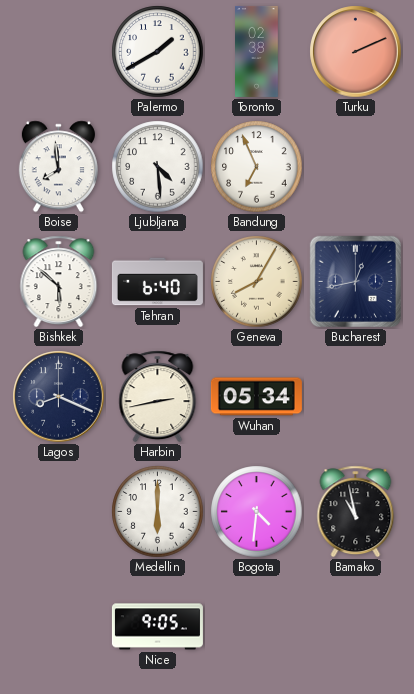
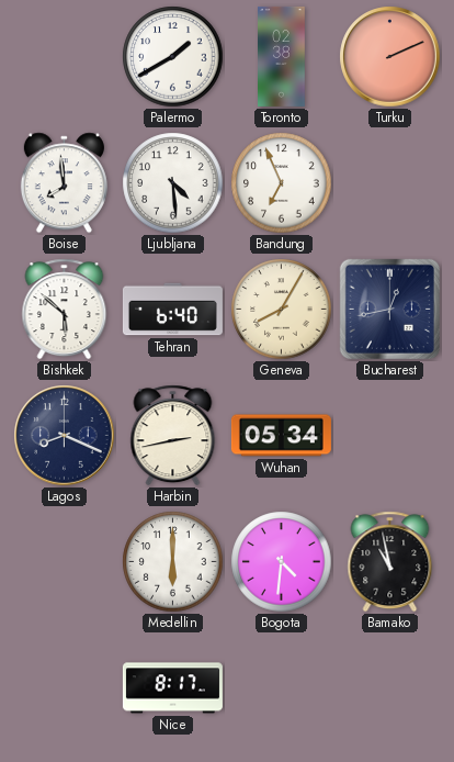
Nice: 9:05 -> 8:17
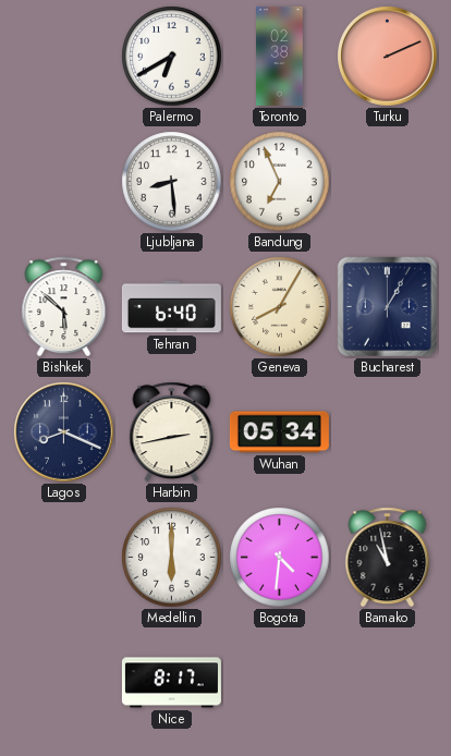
Palermo: 1:40 -> 6:40
Boise: 7:59 -> none
Ljubljana: 4:29 -> 8:29
Bucharest: 12:43 -> 1:05
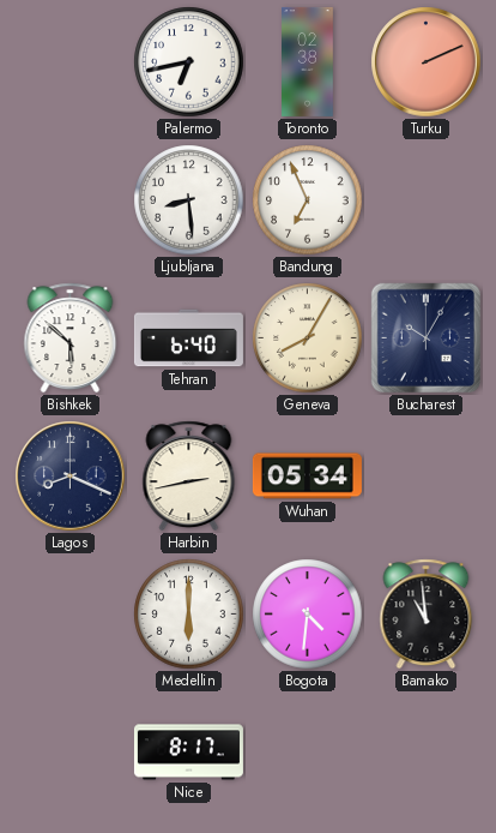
Palermo: 6:40 -> 6:43
Bucharest: 1:05 -> 10:05
Bamako: 10:58 -> 10:59
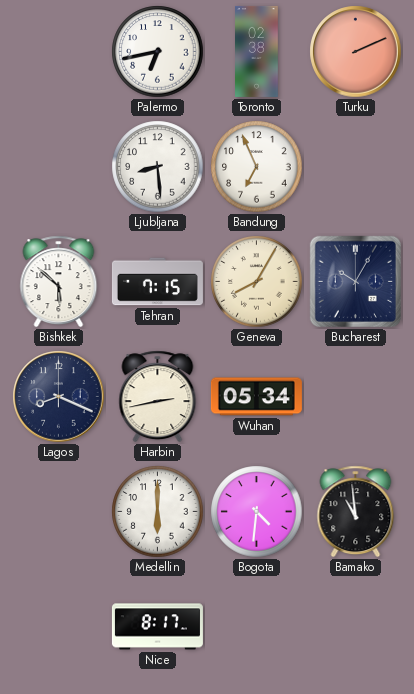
Tehran: 6:40 -> 7:15
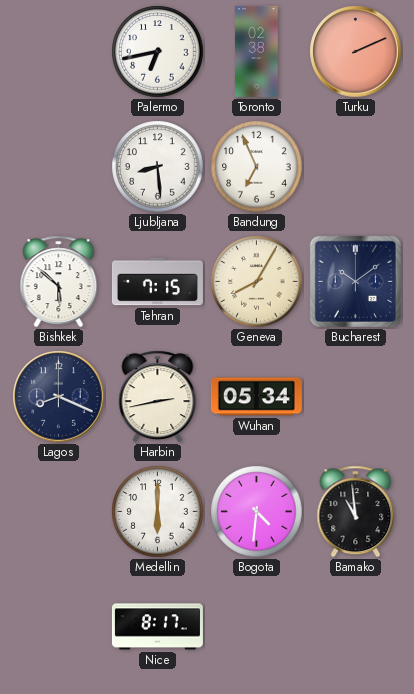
Bucharest: 10:05 -> 10:09
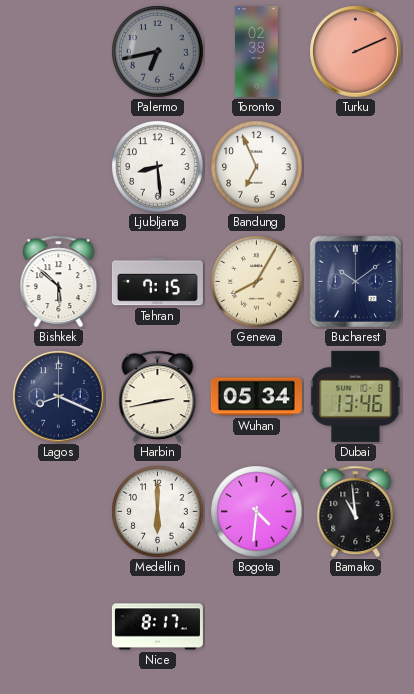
Palermo dial: white -> grey
Dubai: none -> 13:46
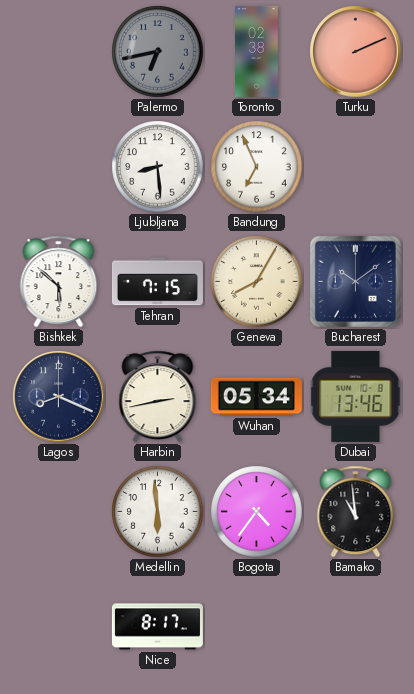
Medellin: 6:00 -> 5:59
Bogota: 4:31 -> 4:36
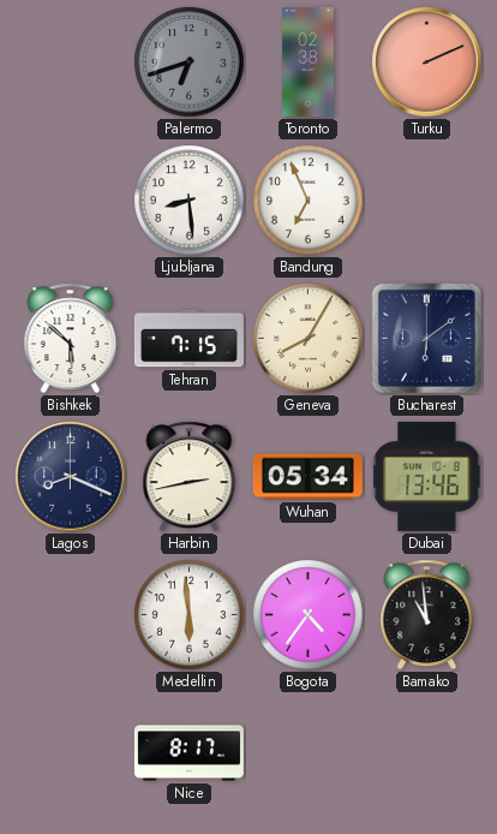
Palermo: 6:43 -> 6:42
Bucharest: 10:09 -> 6:09
